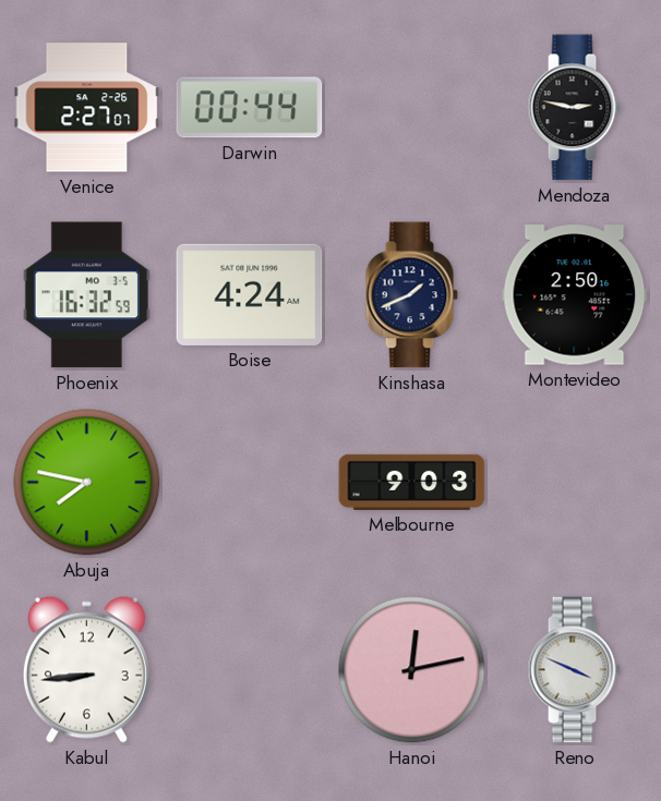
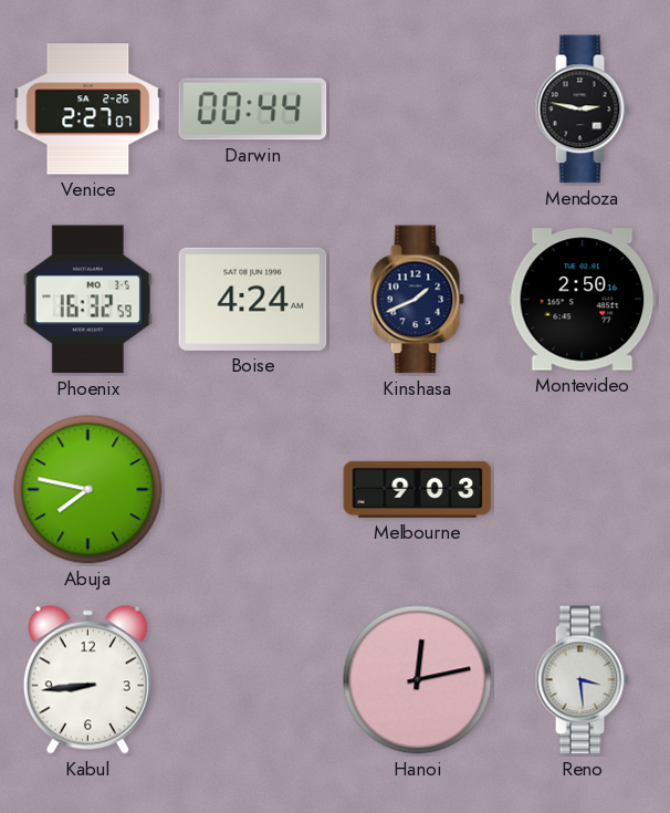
Reno: 3:49 -> 3:29
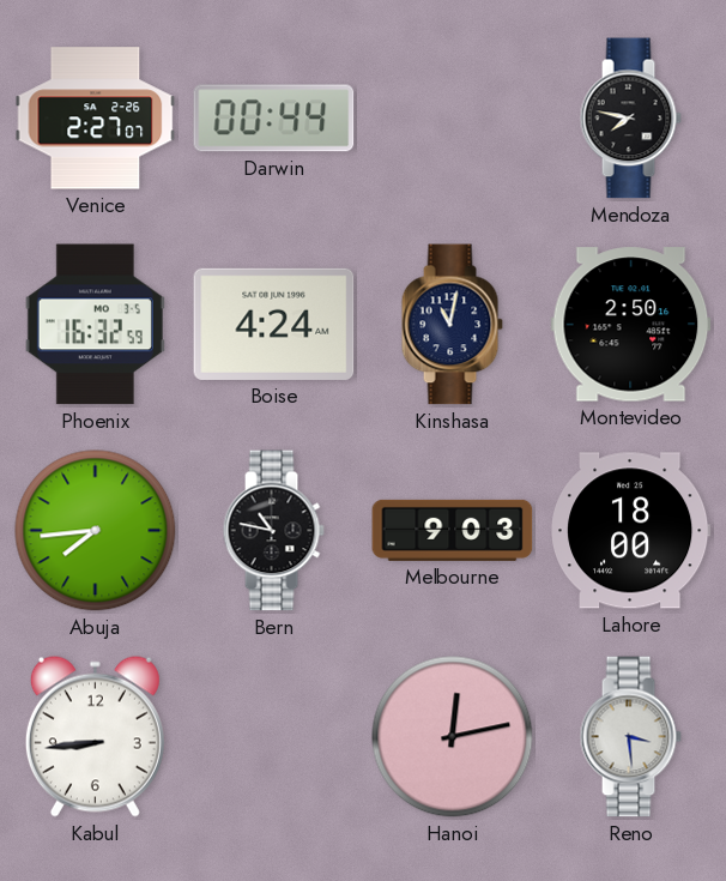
Mendoza: 2:47 -> 7:47
Kinshasa: 1:41 -> 11:02
Abuja: 7:47 -> 7:44
Bern: none -> 10:47
Lahore: none -> 18:00
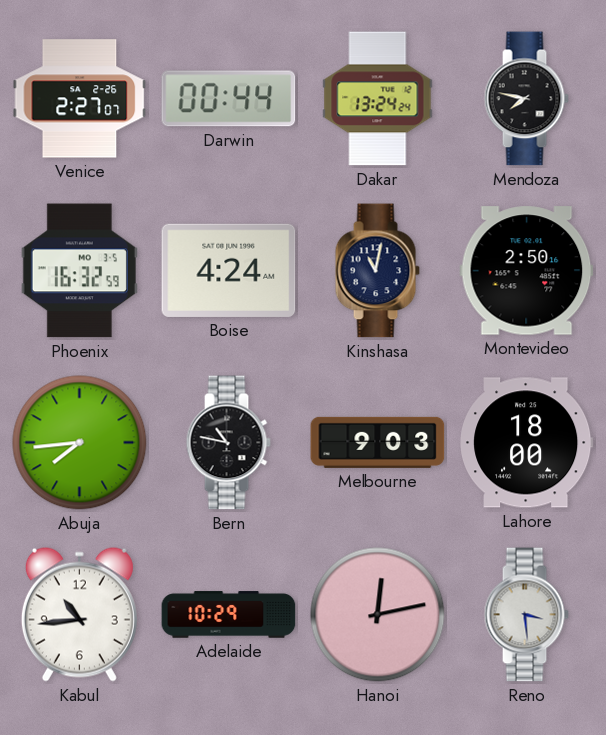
Dakar: none -> 13:24
Kabul: 8:44 -> 10:44
Adelaide: none -> 10:29
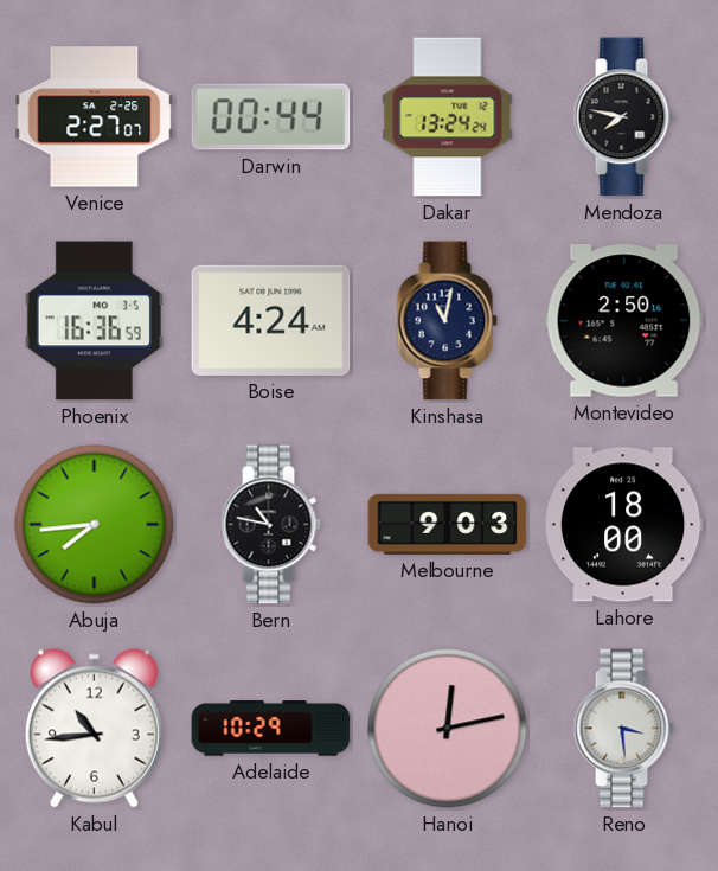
Phoenix: 16:32 -> 16:36
